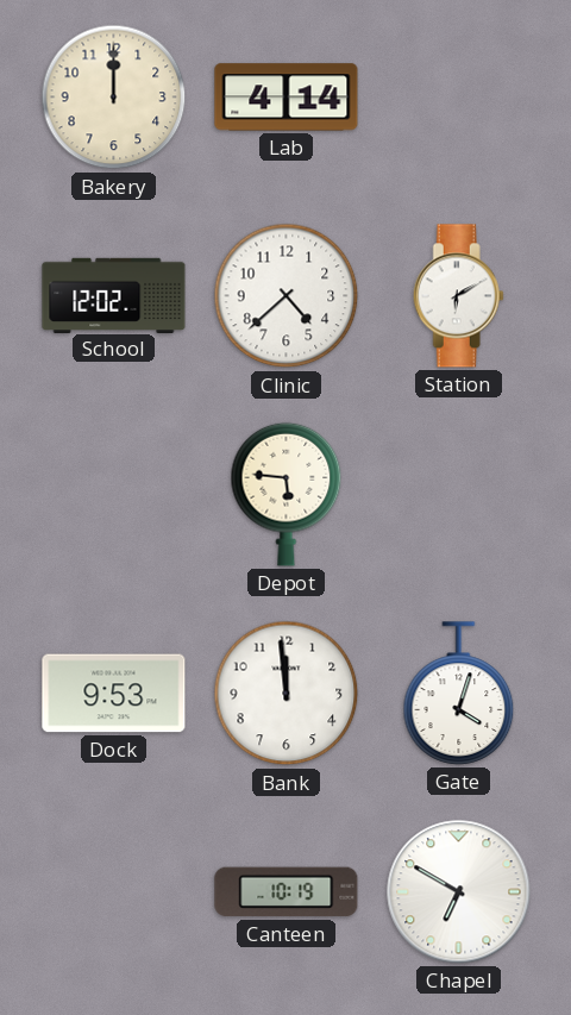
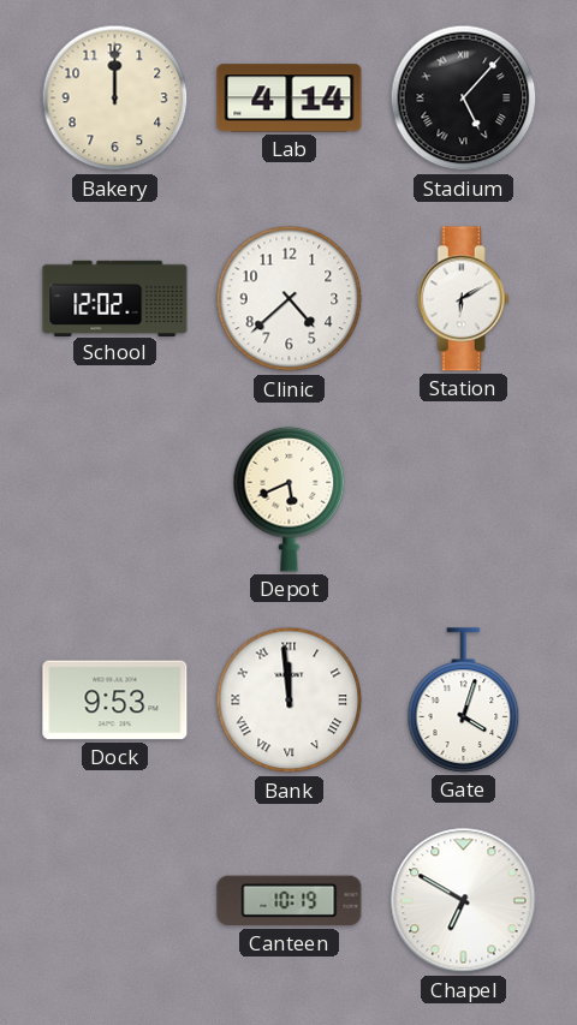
Stadium: none -> 5:07
Depot: 5:46 -> 5:41
Bank numerals: Arabic -> Roman
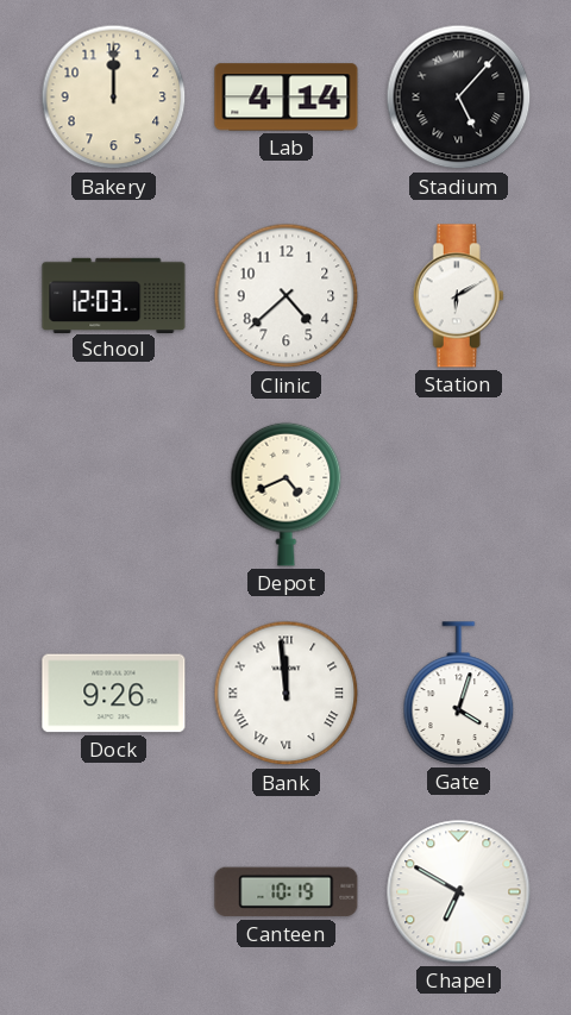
School: 12:02 -> 12:03
Depot: 5:41 -> 4:41
Dock: 9:53 -> 9:26
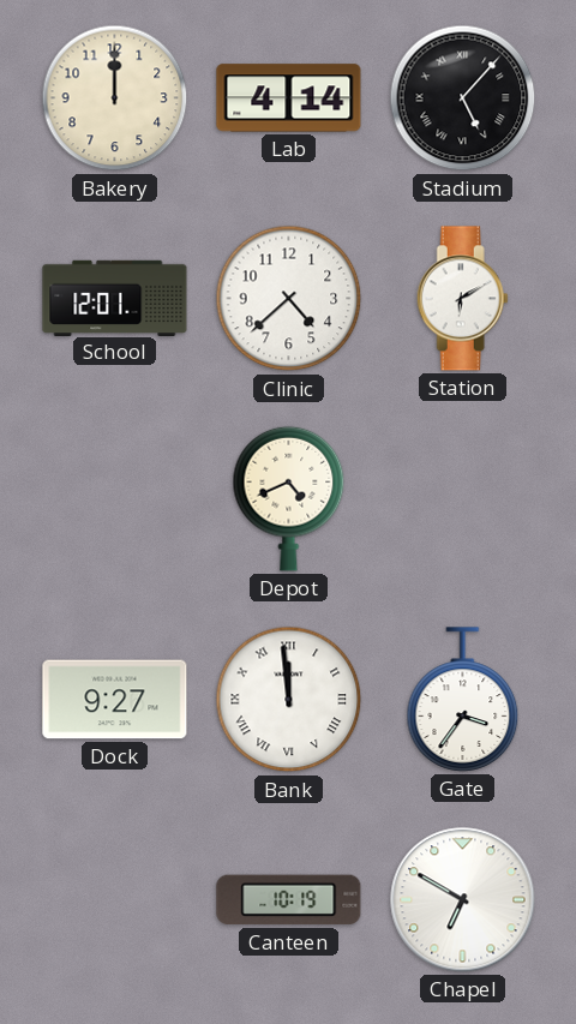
School: 12:03 -> 12:01
Dock: 9:26 -> 9:27
Gate: 4:03 -> 3:36
